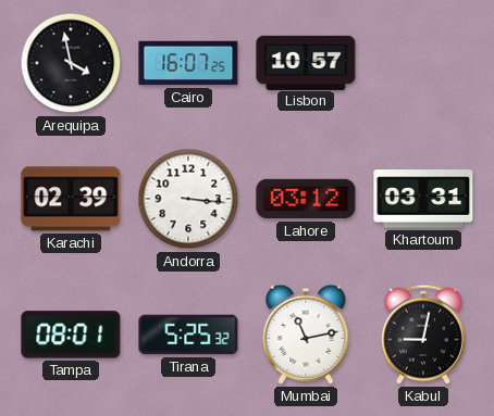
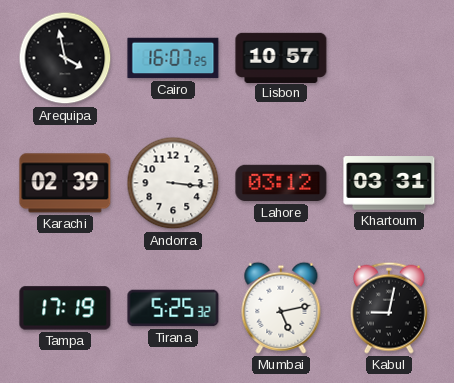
Tampa: 08:01 -> 17:19
Mumbai: 11:13 -> 5:13
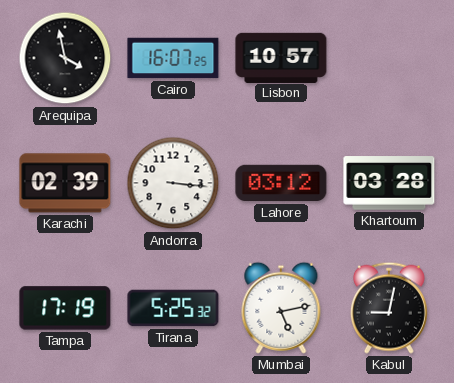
Khartoum: 03:31 -> 03:28
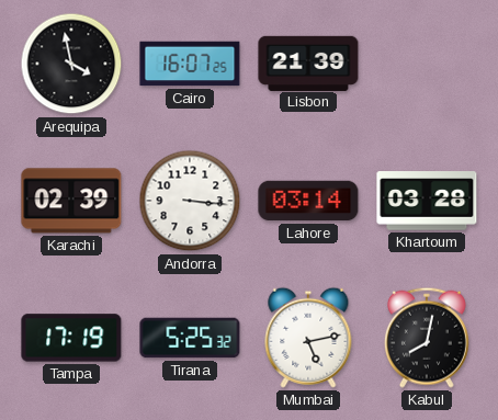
Lisbon: 10:57 -> 21:39
Lahore: 03:12 -> 03:14
Kabul: 9:02 -> 8:02
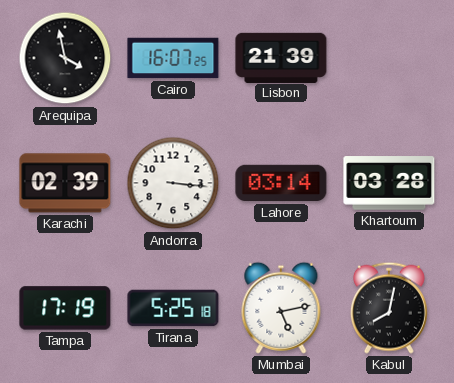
Tirana: 5:25:32 -> 5:25:18
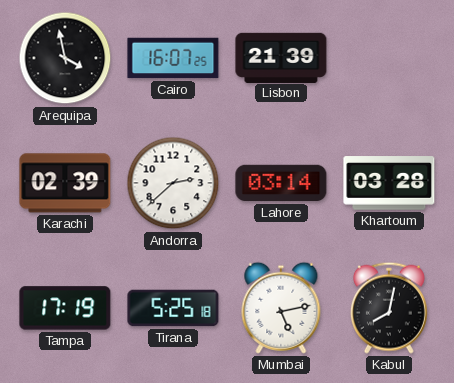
Andorra: 3:16 -> 2:38
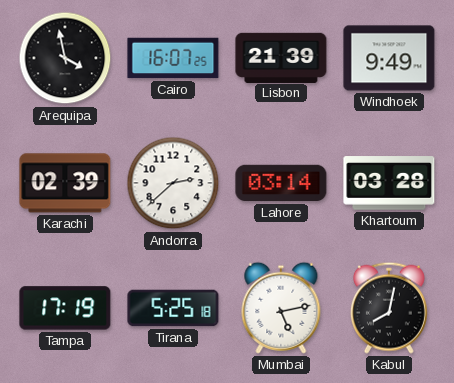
Windhoek: none -> 9:49
